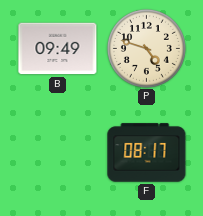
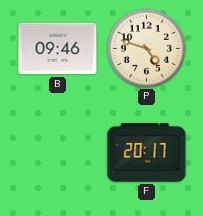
B: 09:49 -> 09:46
F: 08:17 -> 20:17
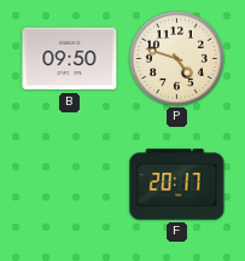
B: 09:46 -> 09:50
